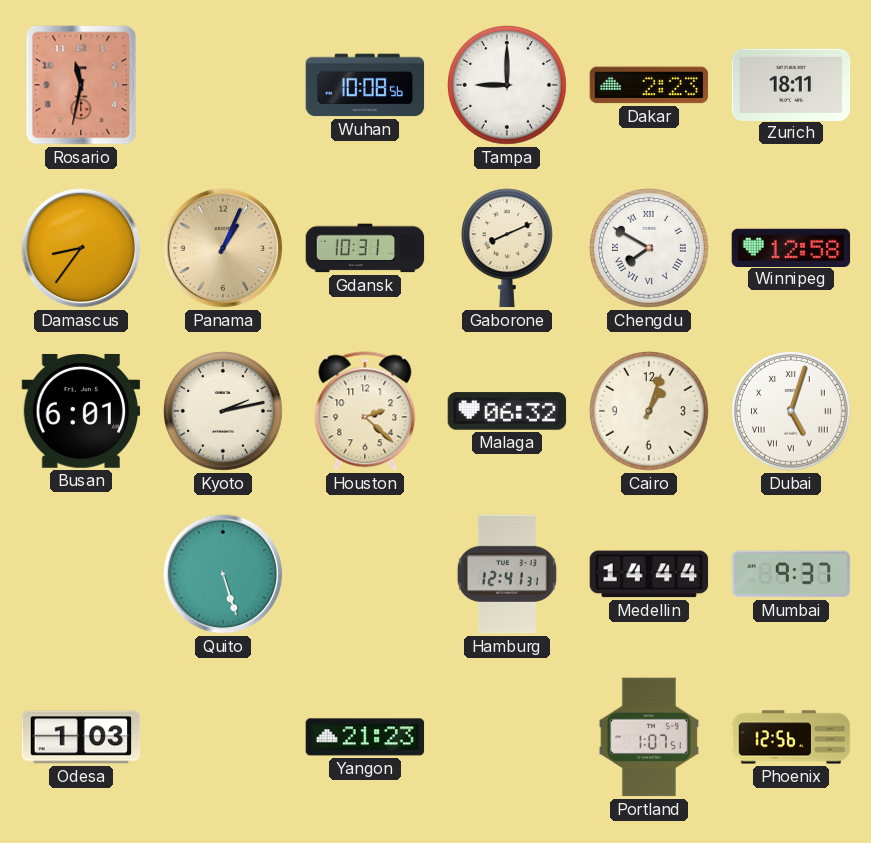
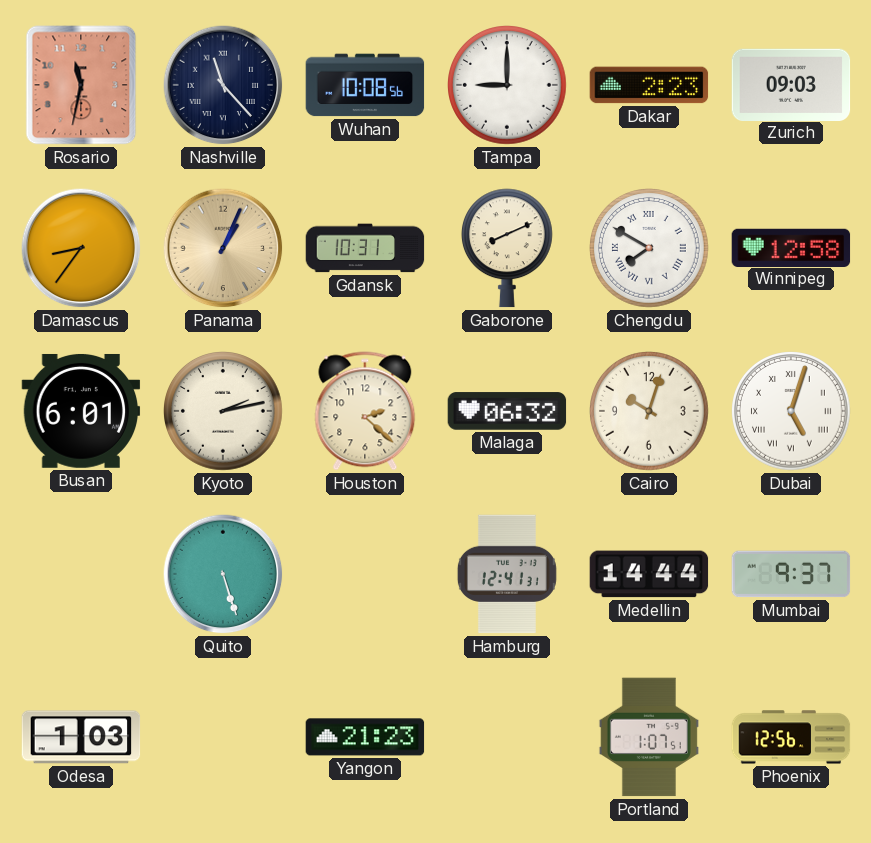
Nashville: none -> 11:23
Zurich: 18:11 -> 09:03
Cairo: 1:03 -> 10:03
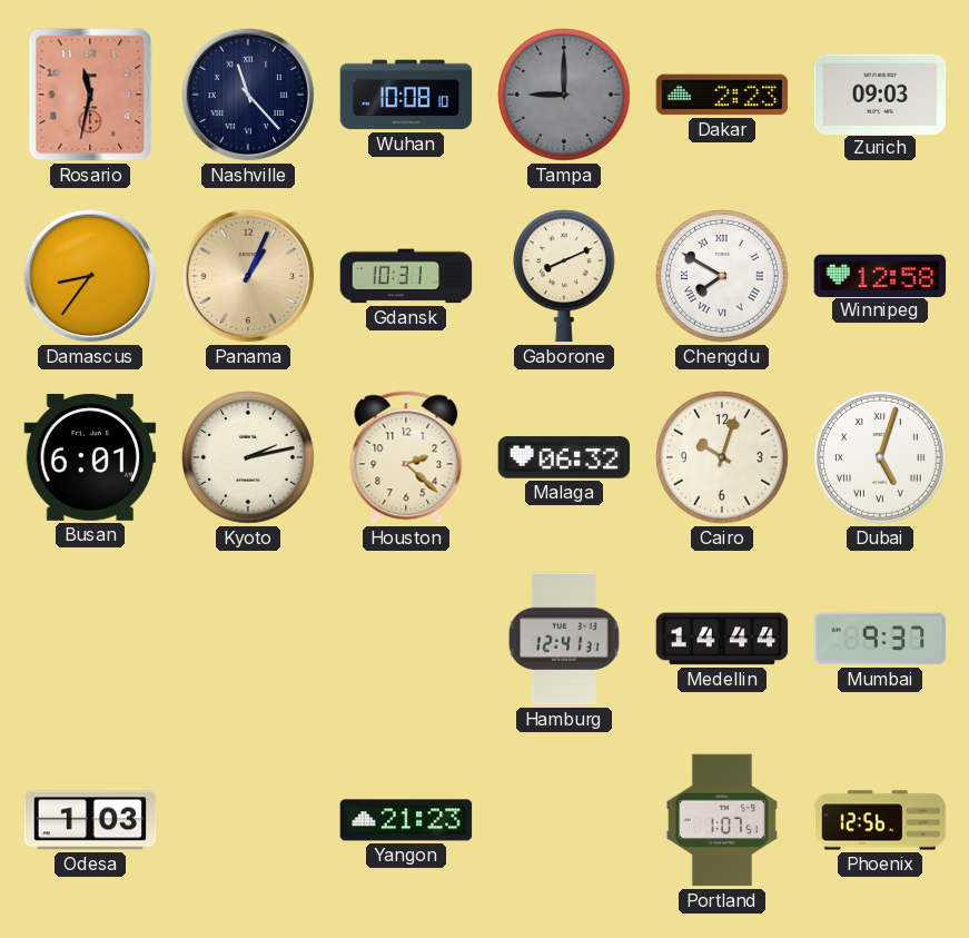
Wuhan: 10:08:56 -> 10:08:10
Tampa dial: white -> grey
Quito: 5:27 -> none
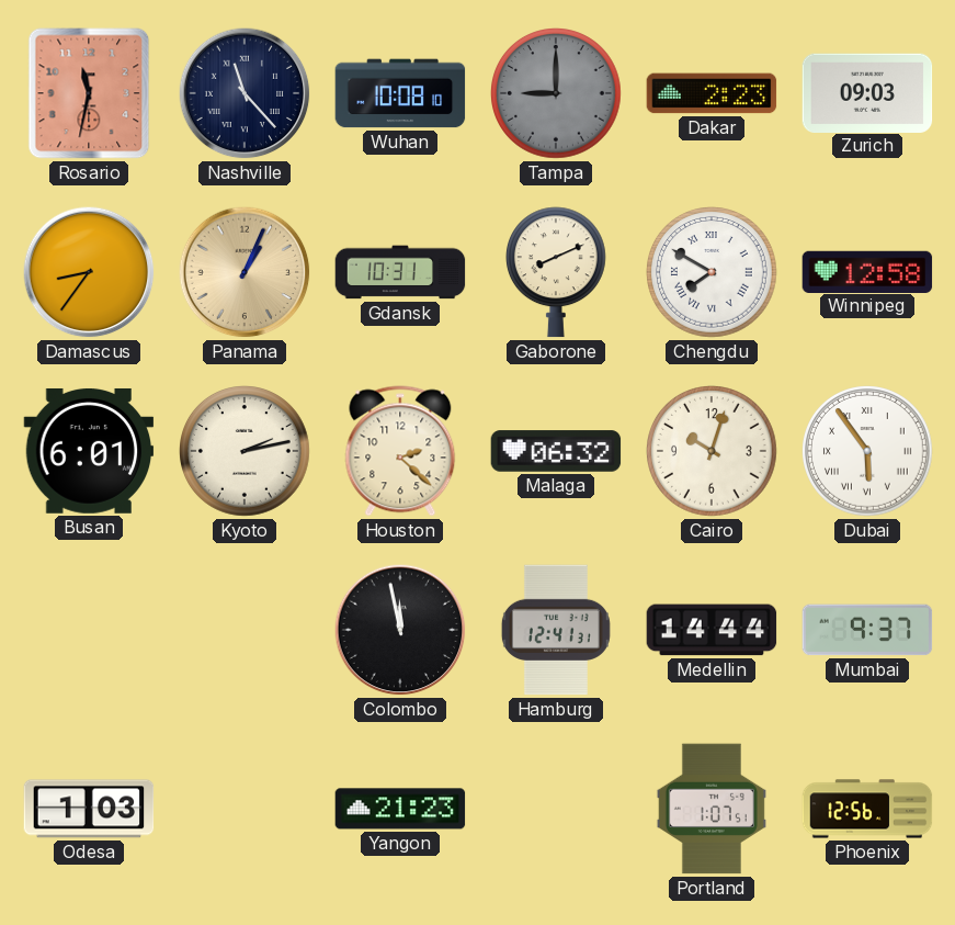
Dubai: 5:03 -> 5:54
Colombo: none -> 11:58
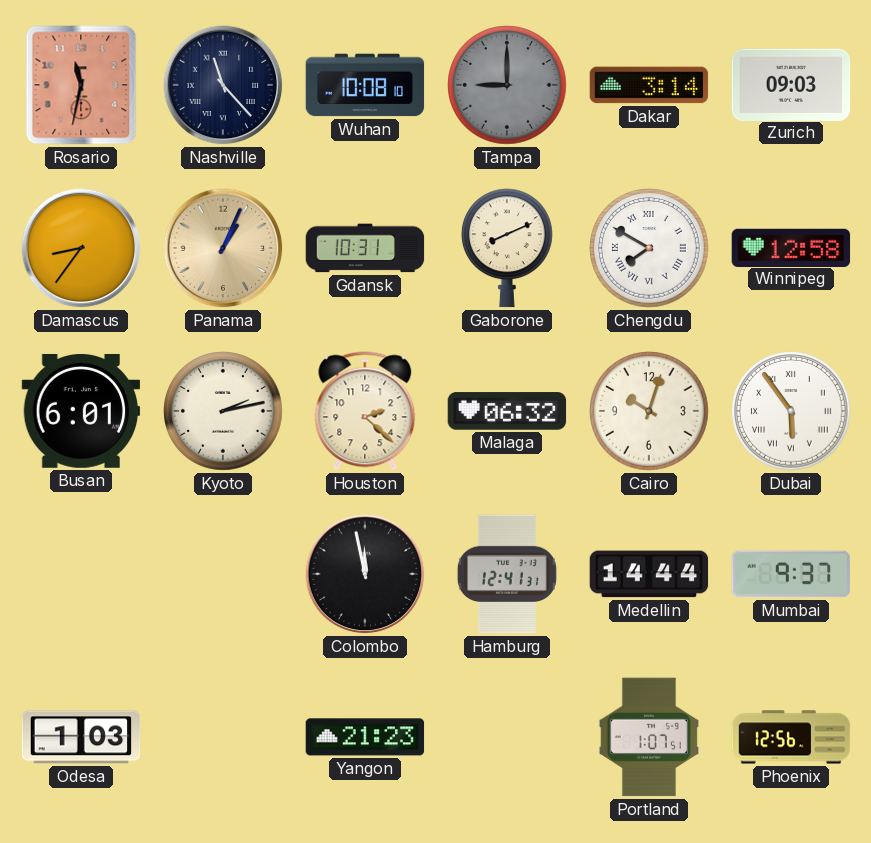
Dakar: 2:23 -> 3:14
